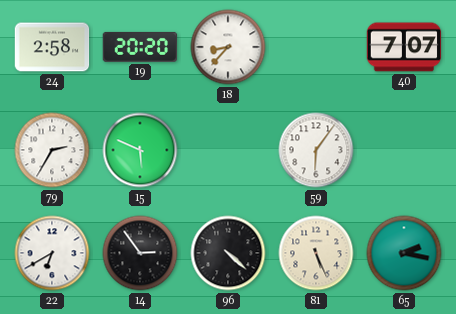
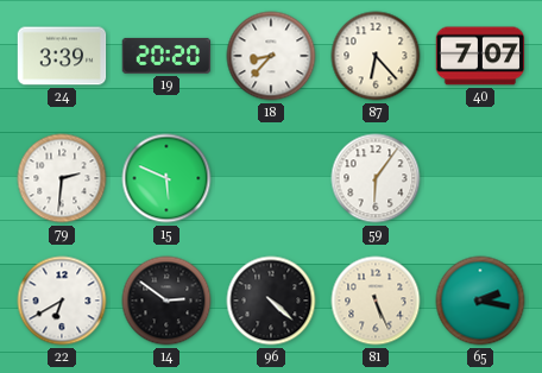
24: 2:58 -> 3:39
87: none -> 6:23
79: 2:35 -> 2:31
14: 2:54 -> 2:51
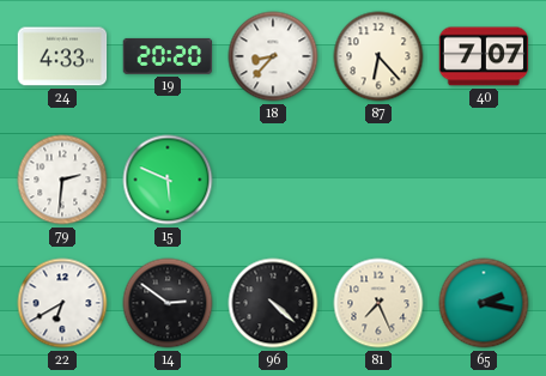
24: 3:39 -> 4:33
59: 6:06 -> none
81: 5:26 -> 7:26
